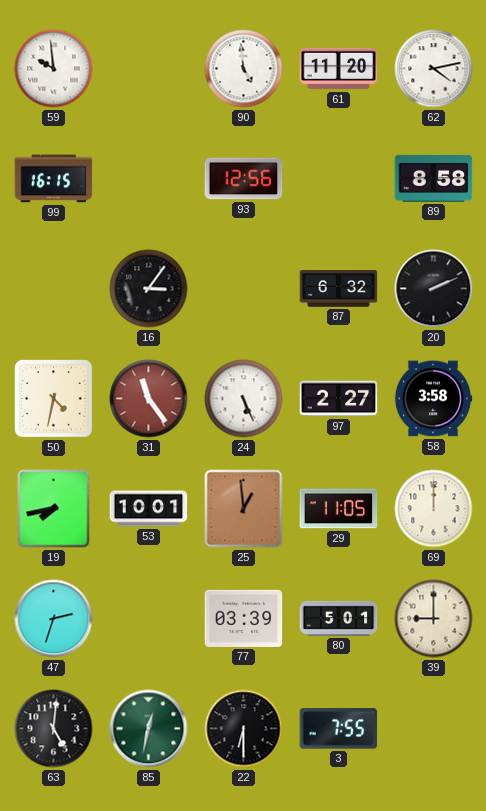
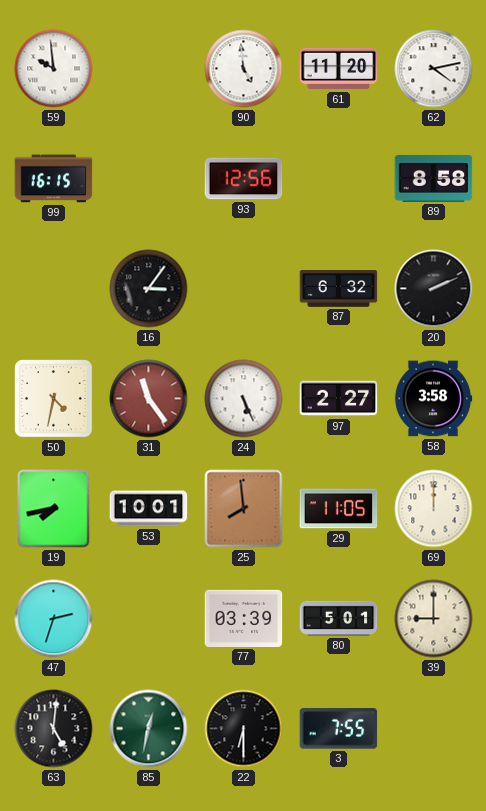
25: 12:59 -> 7:59
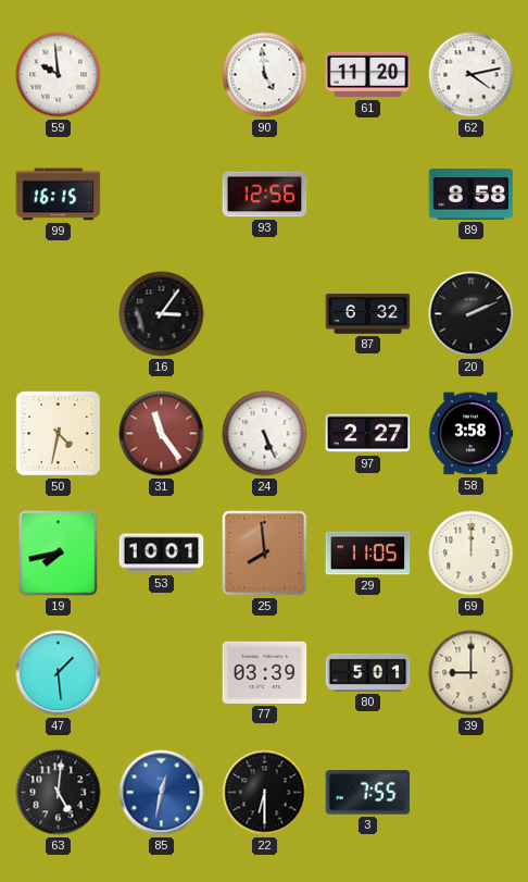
47: 2:33 -> 1:29
85 dial: green -> blue
